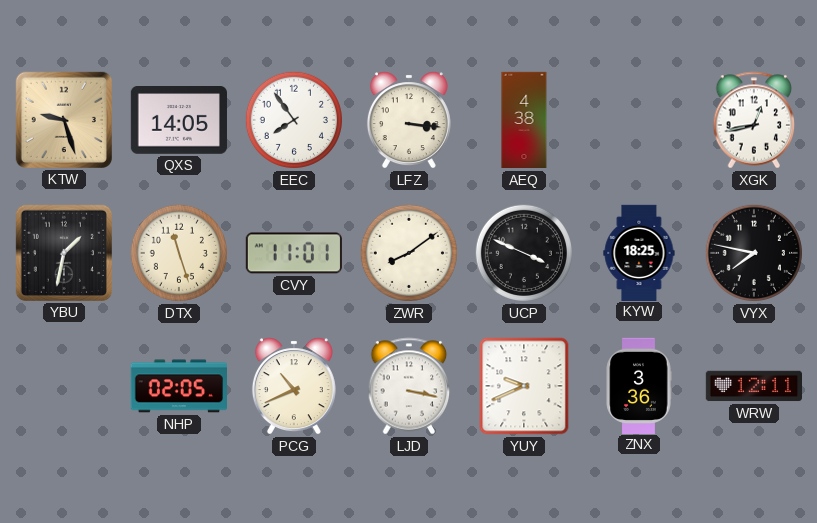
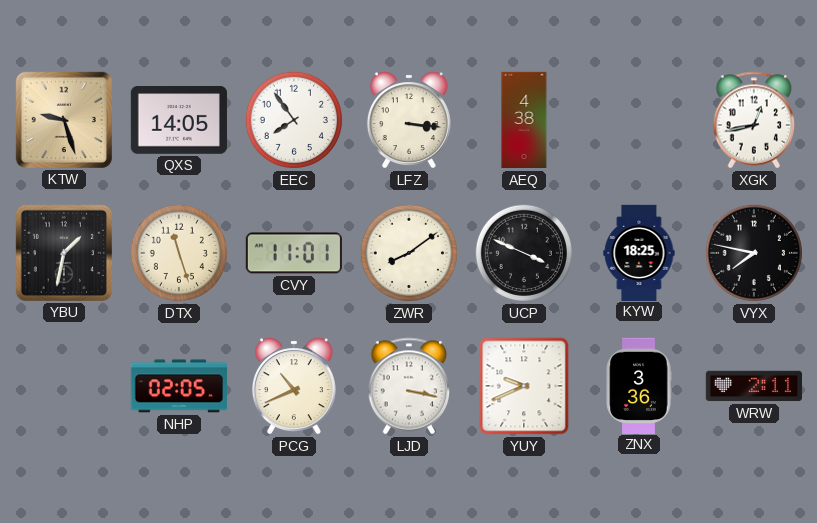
WRW: 12:11 -> 2:11
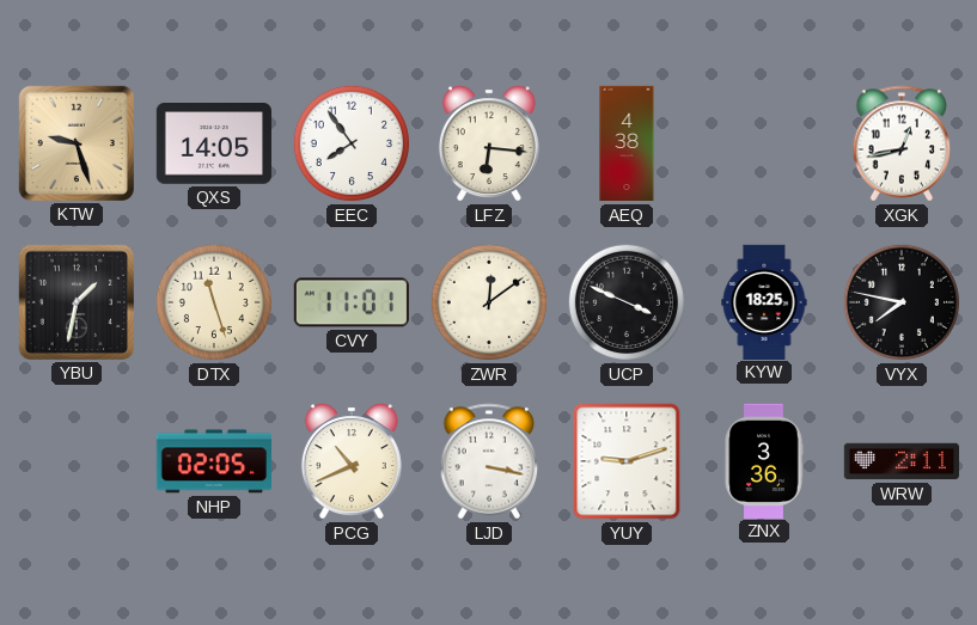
LFZ: 3:16 -> 6:16
ZWR: 8:09 -> 12:09
YUY: 9:41 -> 9:12
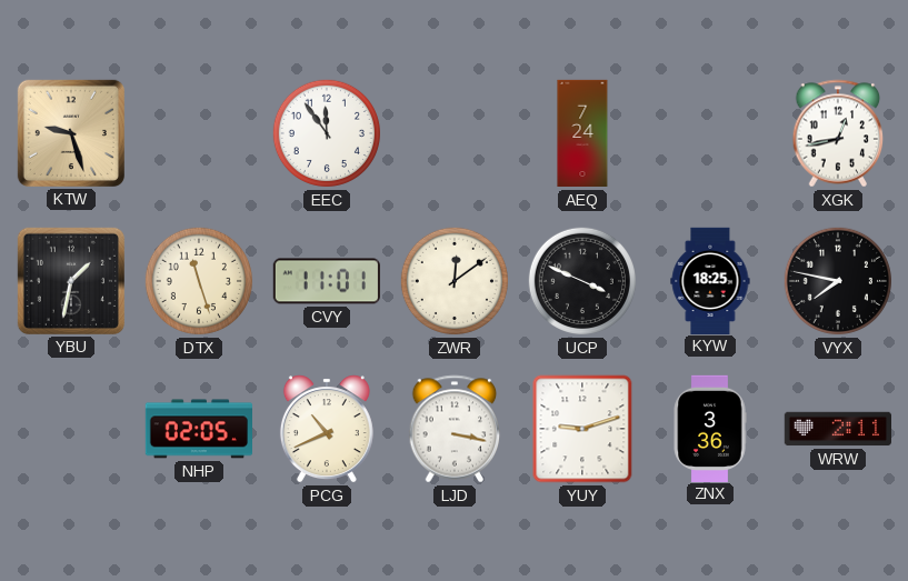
QXS: 14:05 -> none
EEC: 7:54 -> 11:54
LFZ: 6:16 -> none
AEQ: 4:38 -> 7:24
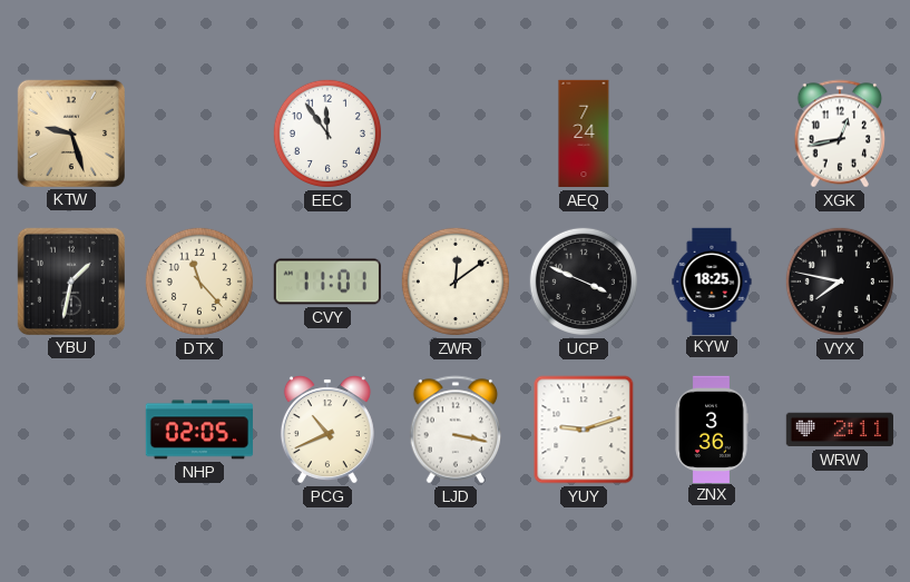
DTX: 11:27 -> 11:23
